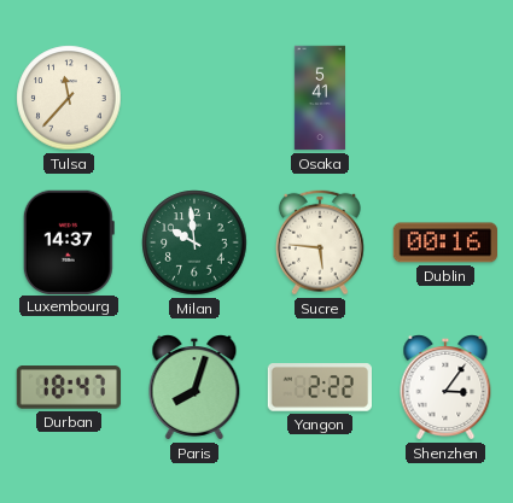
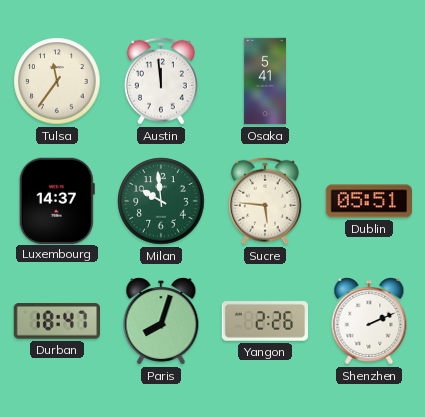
Tulsa: 11:37 -> 11:36
Austin: none -> 11:59
Dublin: 00:16 -> 05:51
Yangon: 2:22 -> 2:26
Shenzhen: 3:06 -> 2:11
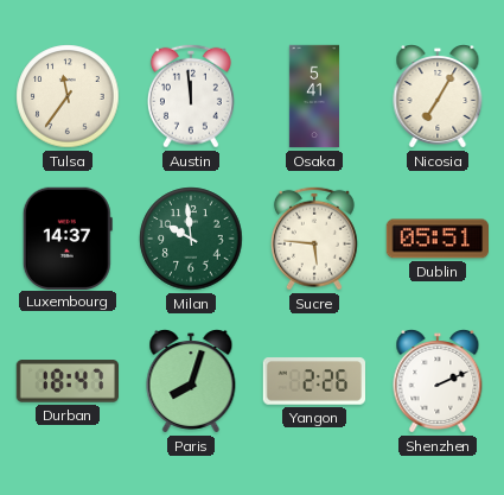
Nicosia: none -> 7:05
